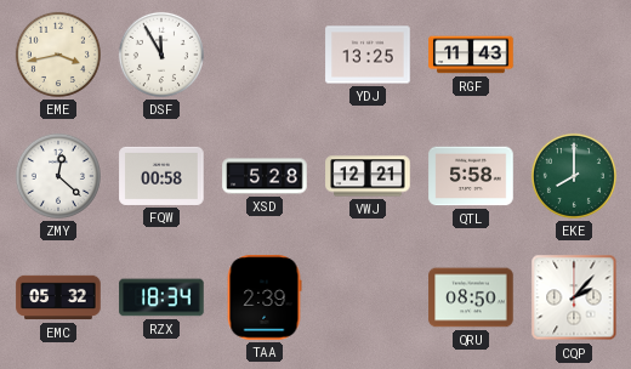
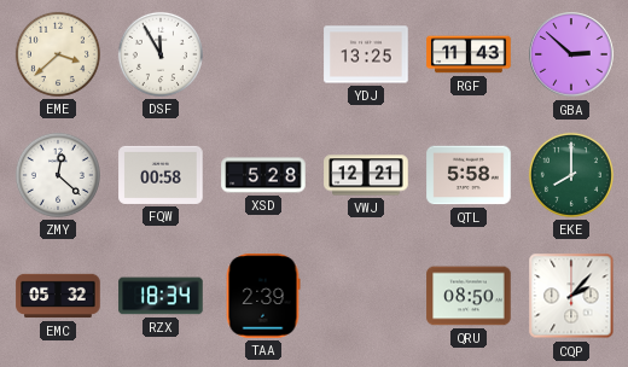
EME: 3:43 -> 3:38
GBA: none -> 2:52
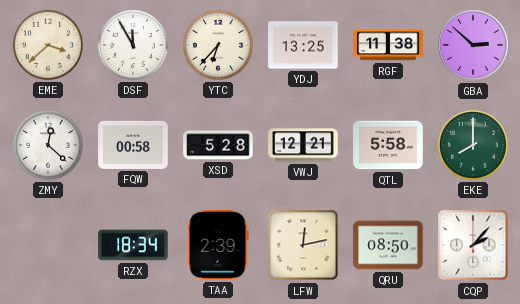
YTC: none -> 6:37
RGF: 11:43 -> 11:38
EMC: 05:32 -> none
LFW: none -> 12:13
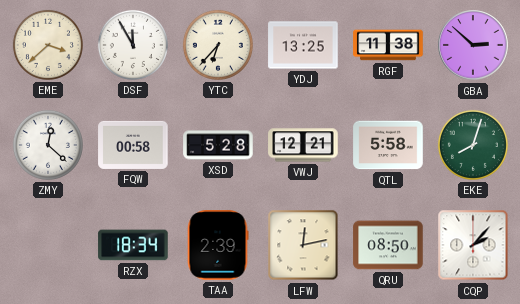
EKE: 8:00 -> 8:03
